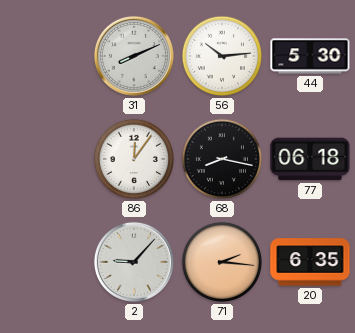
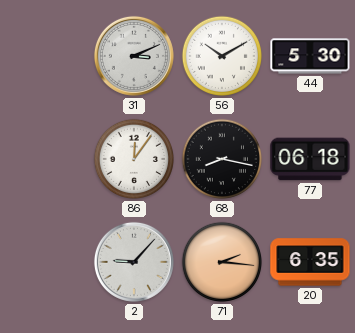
31: 8:11 -> 3:11
56: 10:14 -> 10:10
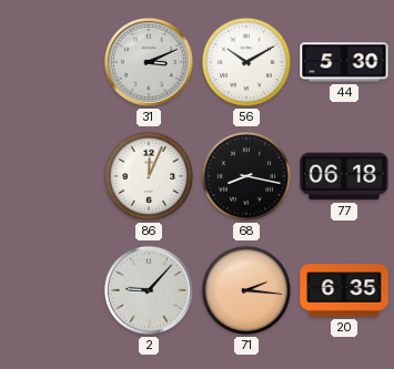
86: 12:06 -> 12:04
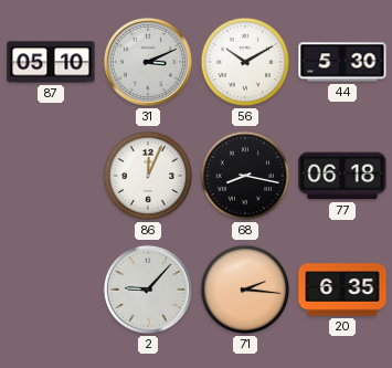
87: none -> 05:10
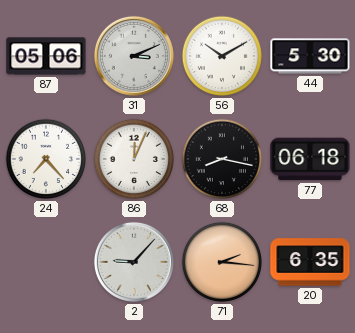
87: 05:10 -> 05:06
24: none -> 7:23
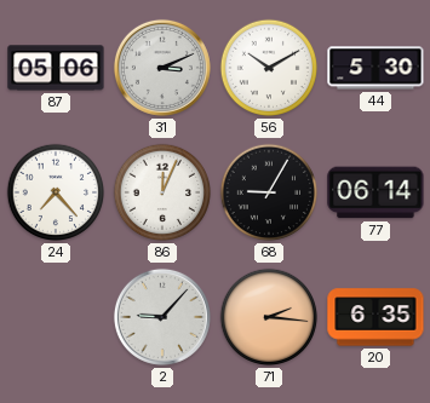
68: 8:17 -> 9:05
77: 06:18 -> 06:14
